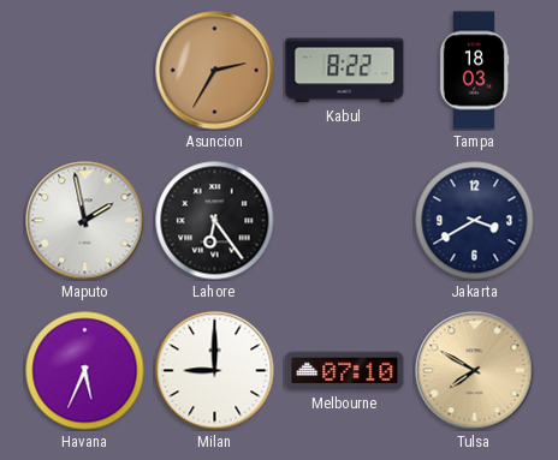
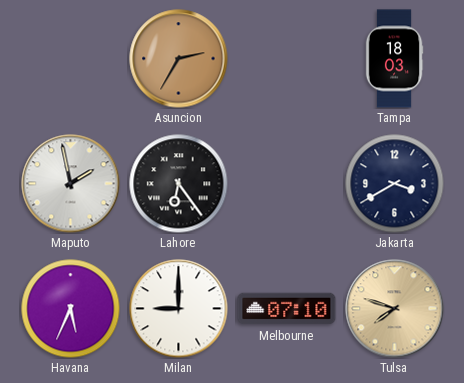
Kabul: 8:22 -> none
Tulsa: 7:50 -> 7:48
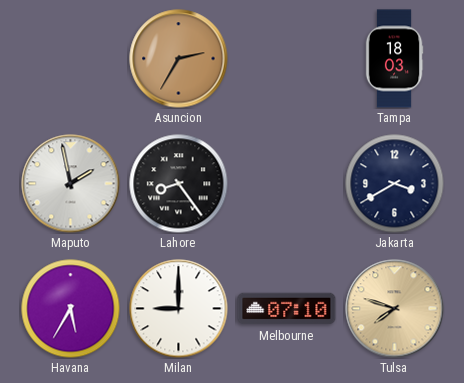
Lahore: 6:24 -> 8:24
Havana: 5:34 -> 5:35
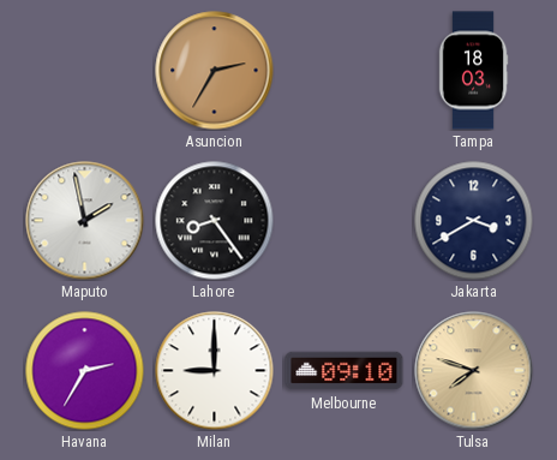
Havana: 5:35 -> 2:35
Melbourne: 07:10 -> 09:10
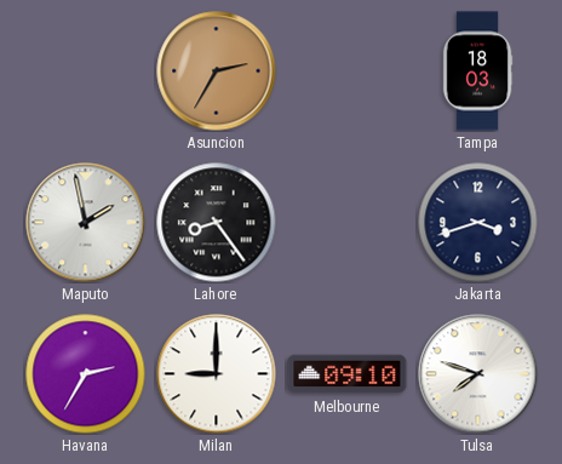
Jakarta: 3:40 -> 3:42
Tulsa dial: champagne -> white
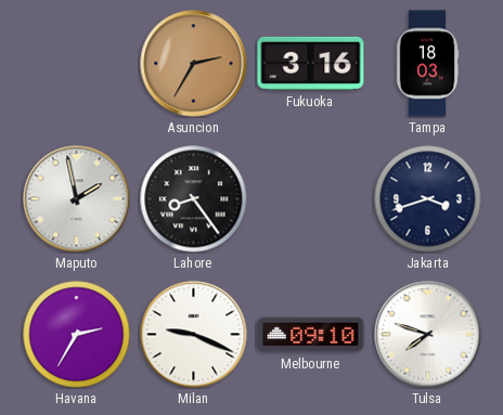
Fukuoka: none -> 3:16
Milan: 9:00 -> 9:19
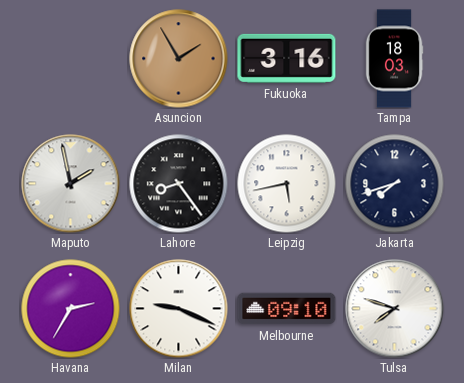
Asuncion: 2:35 -> 1:55
Leipzig: none -> 5:43
Jakarta: 3:42 -> 7:42
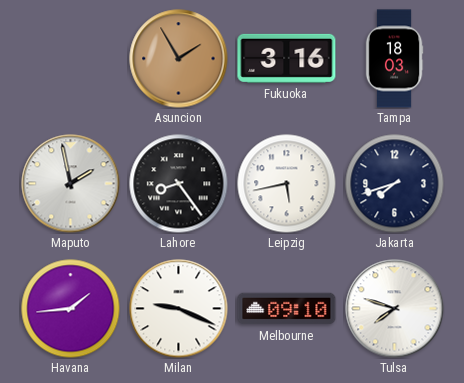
Havana: 2:35 -> 1:44
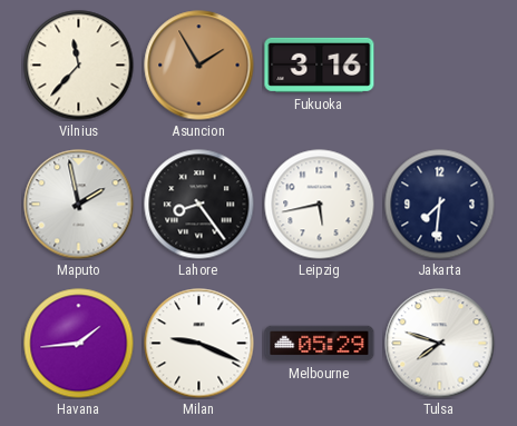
Vilnius: none -> 11:37
Tampa: 18:03 -> none
Jakarta: 7:42 -> 7:31
Melbourne: 09:10 -> 05:29
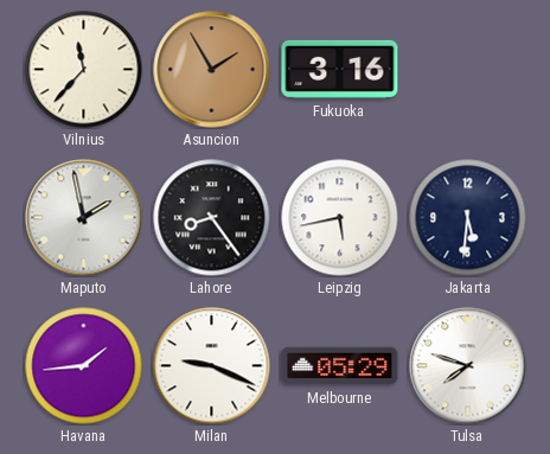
Jakarta: 7:31 -> 5:31
